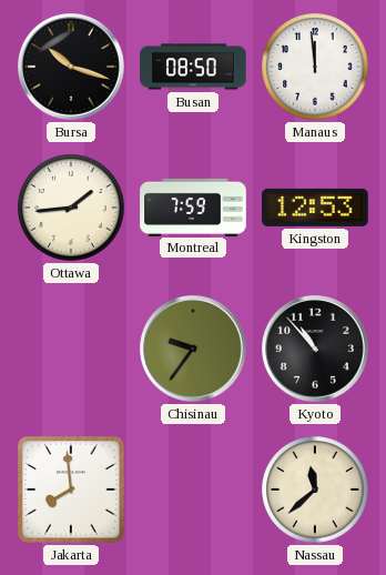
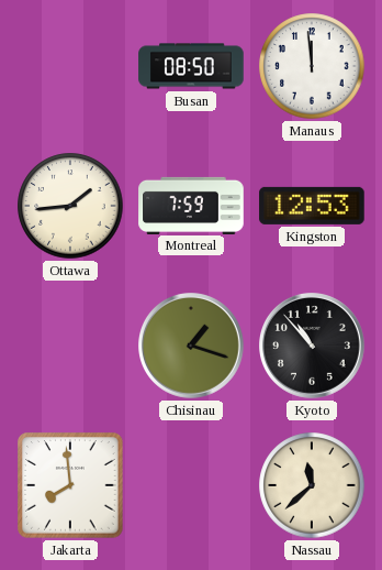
Bursa: 10:18 -> none
Chisinau: 9:36 -> 1:18
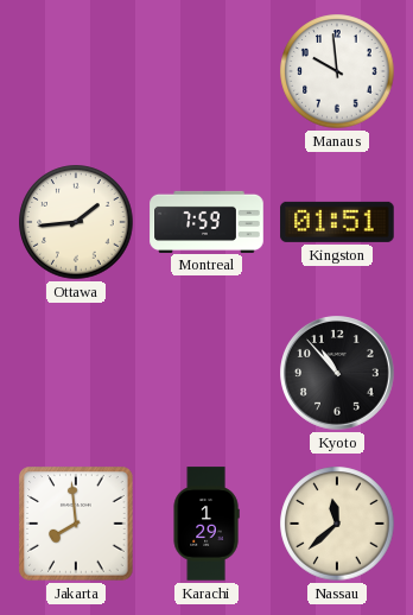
Busan: 08:50 -> none
Manaus: 11:59 -> 9:59
Kingston: 12:53 -> 01:51
Chisinau: 1:18 -> none
Karachi: none -> 1:29
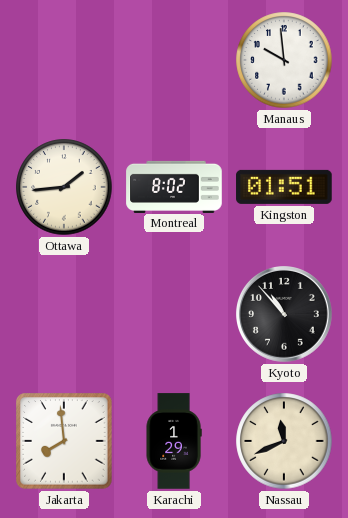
Montreal: 7:59 -> 8:02
Nassau: 11:38 -> 11:41
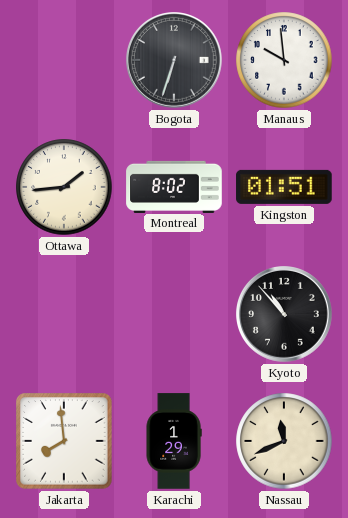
Bogota: none -> 6:33
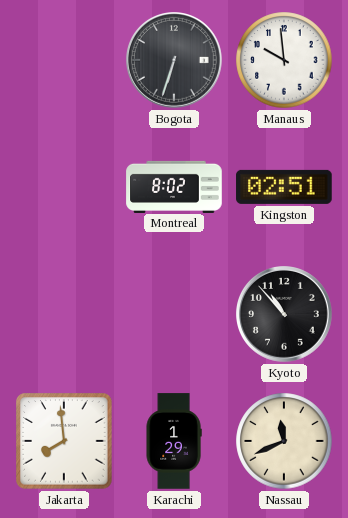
Ottawa: 1:44 -> none
Kingston: 01:51 -> 02:51
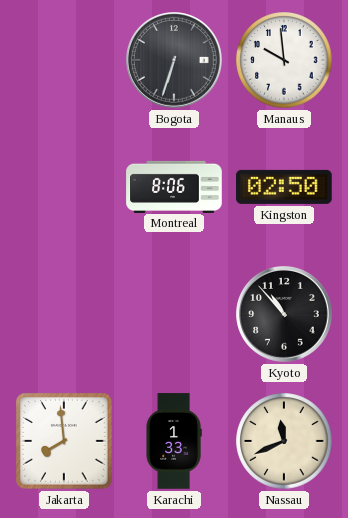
Montreal: 8:02 -> 8:06
Kingston: 02:51 -> 02:50
Karachi: 1:29 -> 1:33
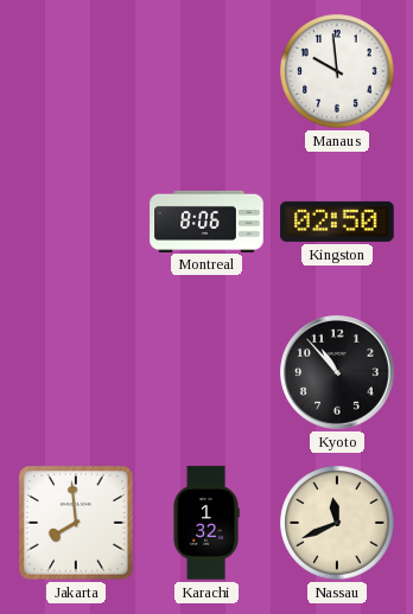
Bogota: 6:33 -> none
Karachi: 1:33 -> 1:32
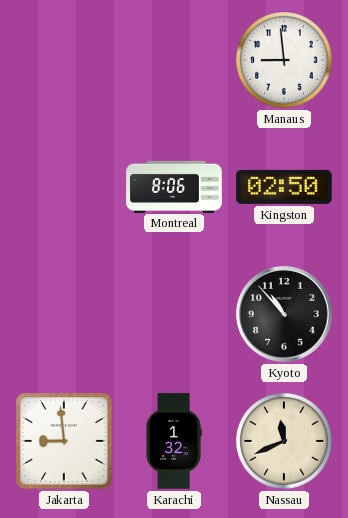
Manaus: 9:59 -> 8:59
Jakarta: 7:59 -> 8:59
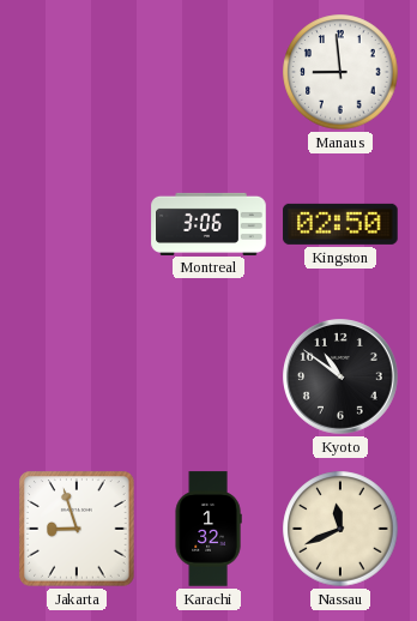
Montreal: 8:06 -> 3:06
Kyoto: 10:53 -> 10:51
Jakarta: 8:59 -> 8:57
